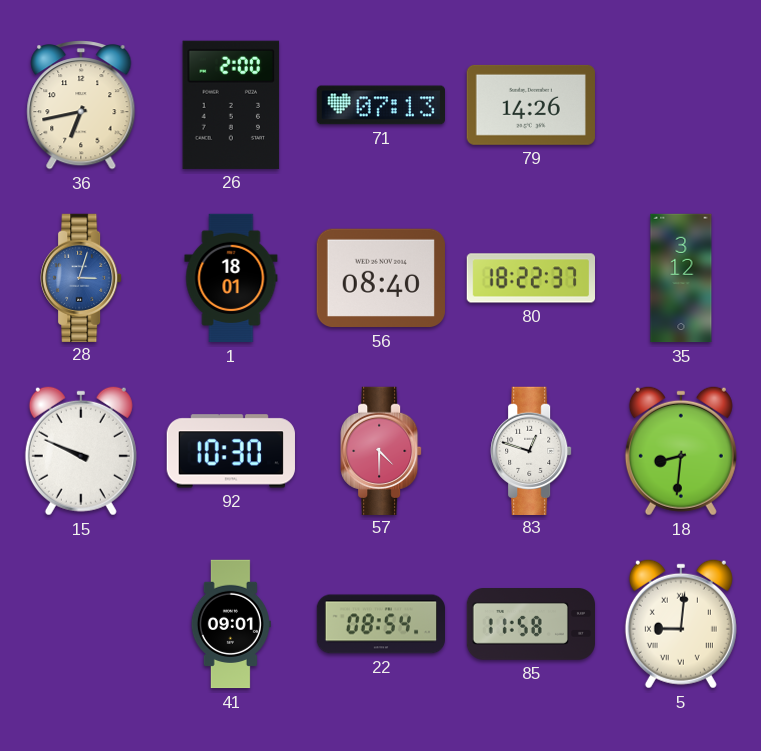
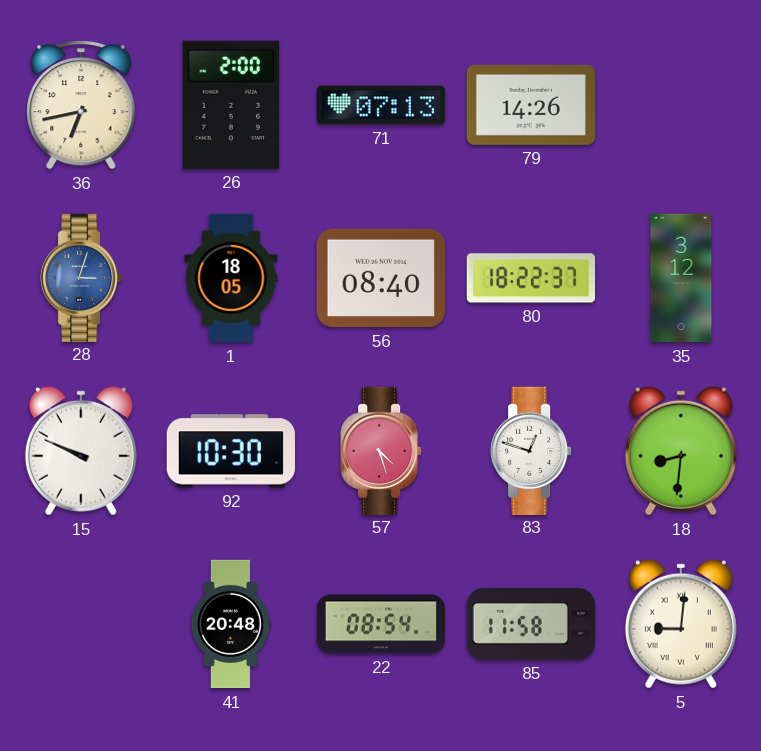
1: 18:01 -> 18:05
57: 4:30 -> 4:27
41: 09:01 -> 20:48
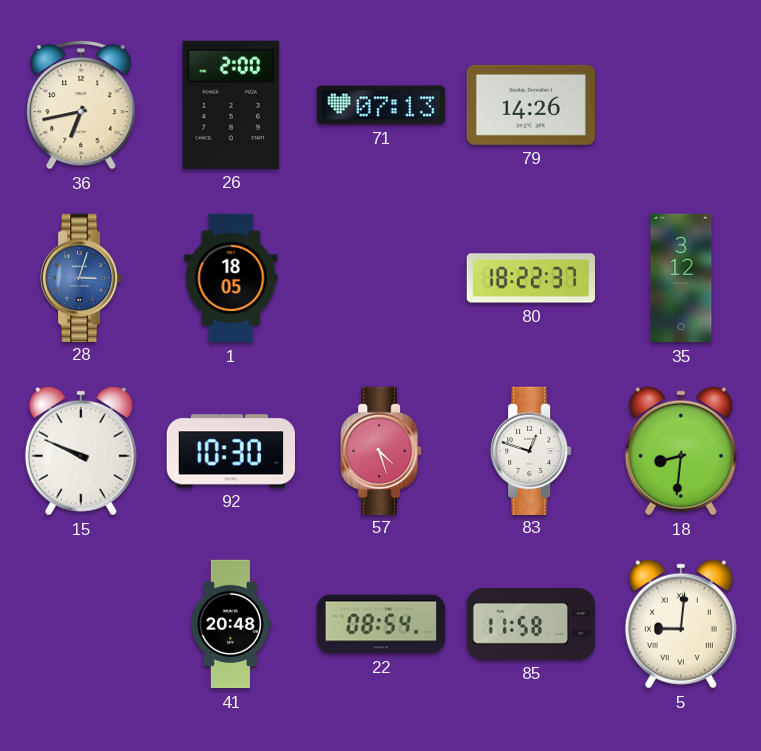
56: 08:40 -> none
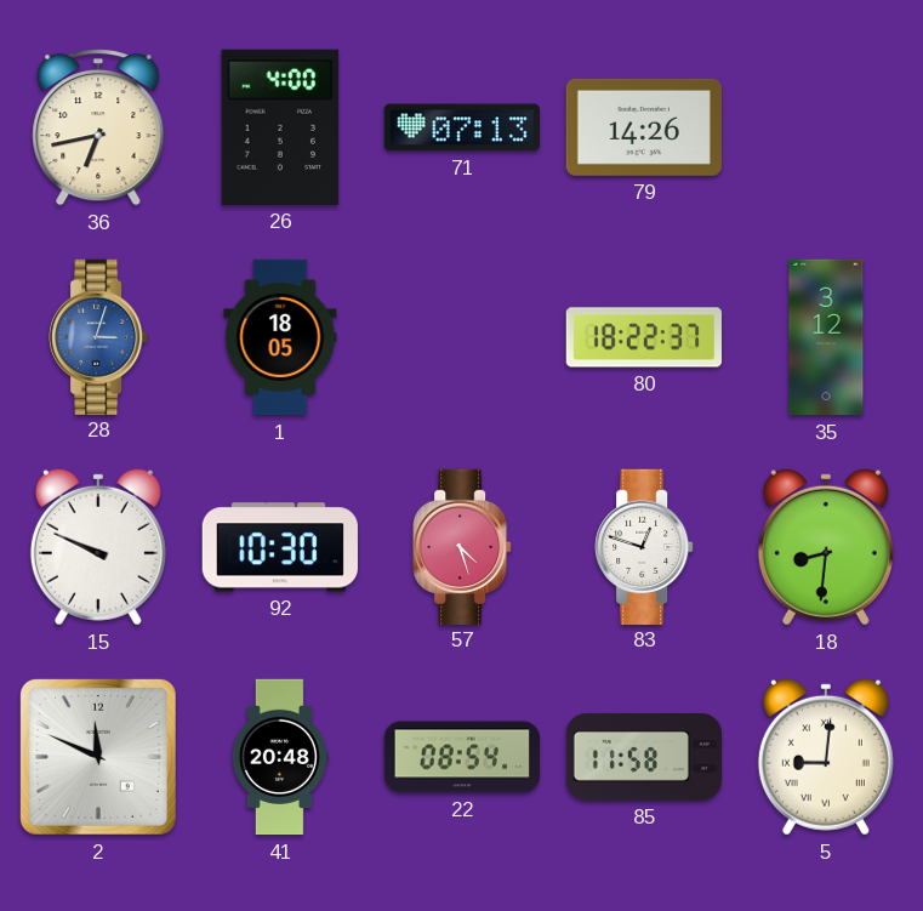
26: 2:00 -> 4:00
2: none -> 11:49
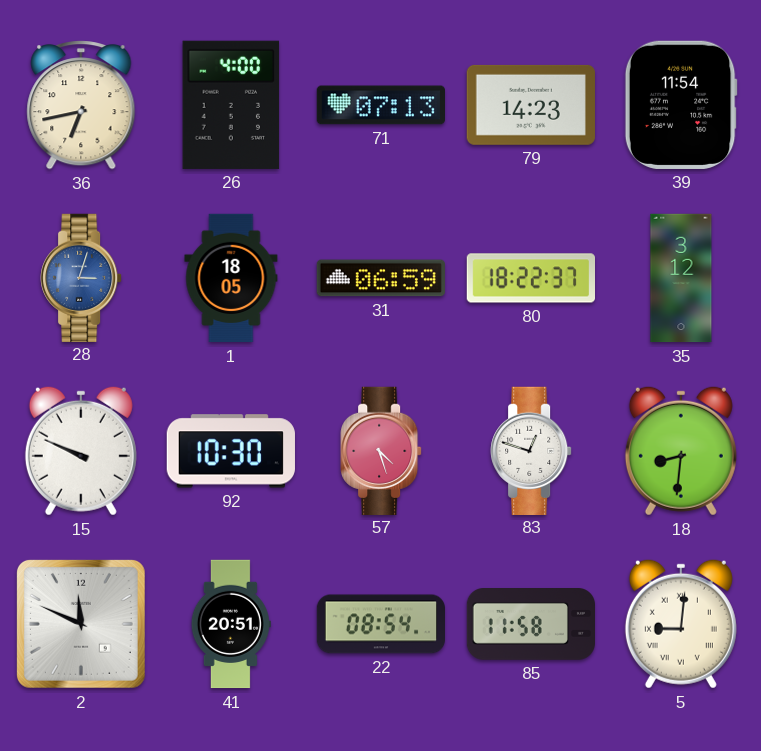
79: 14:26 -> 14:23
39: none -> 11:54
31: none -> 06:59
41: 20:48 -> 20:51
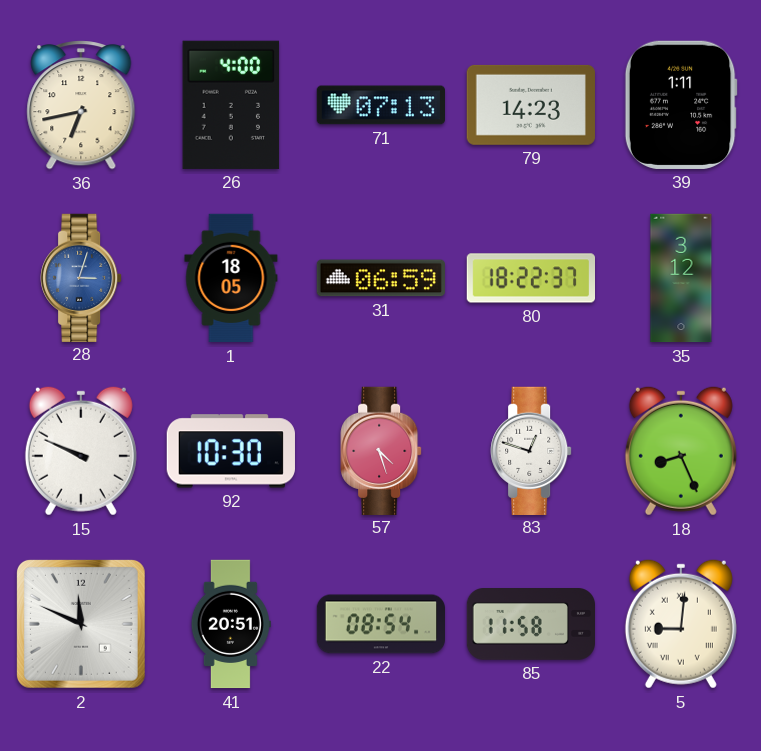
39: 11:54 -> 1:11
18: 8:31 -> 8:26
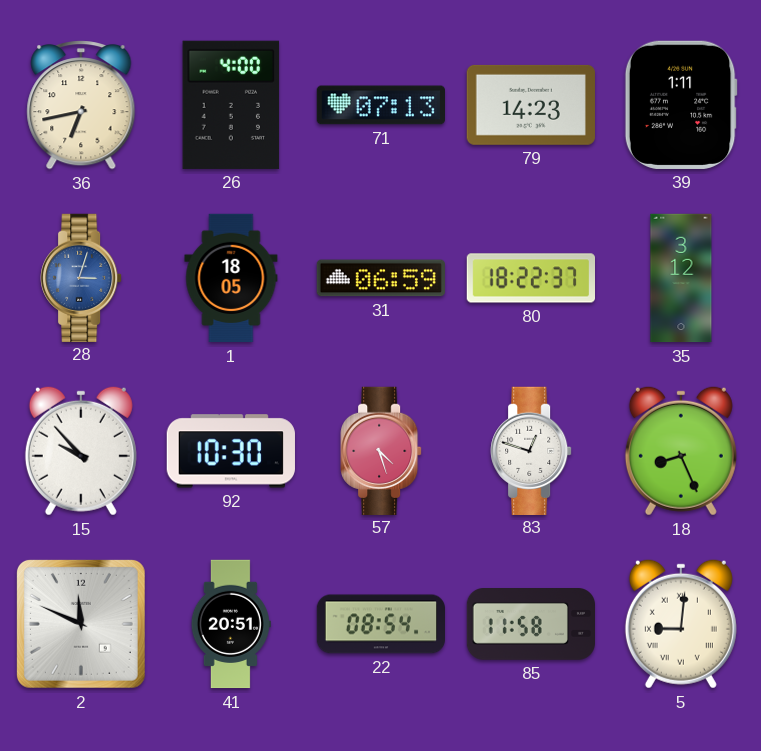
15: 9:49 -> 9:53
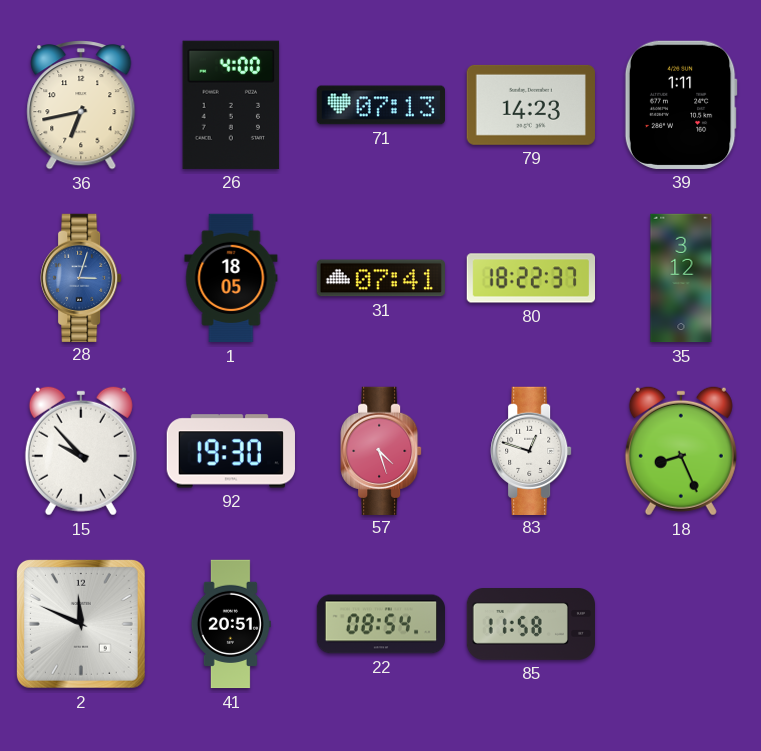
31: 06:59 -> 07:41
92: 10:30 -> 19:30
5: 9:01 -> none
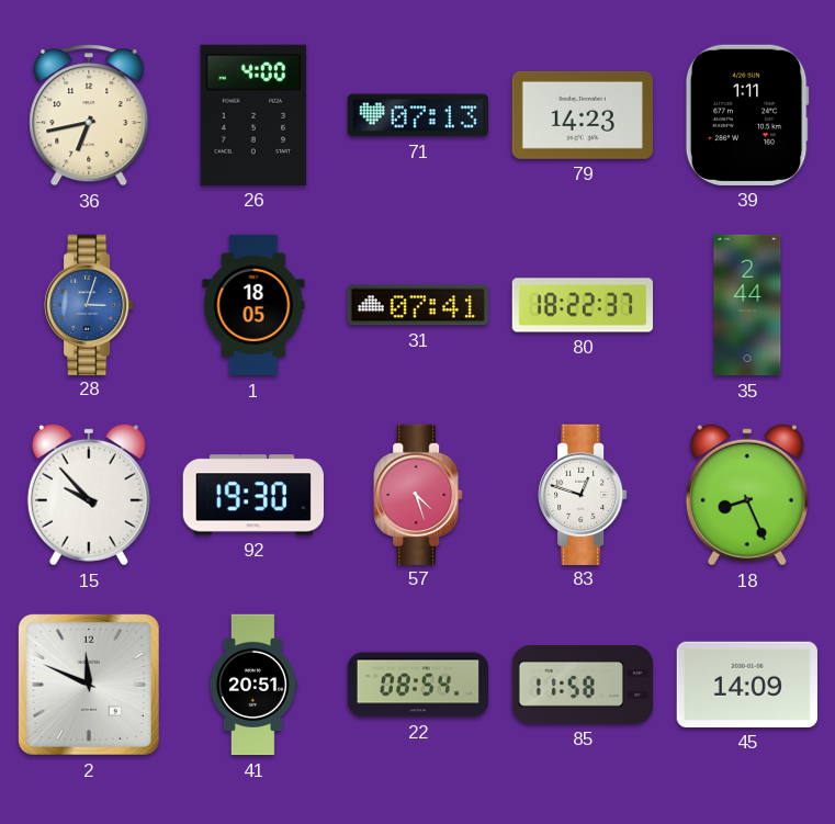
35: 3:12 -> 2:44
45: none -> 14:09
